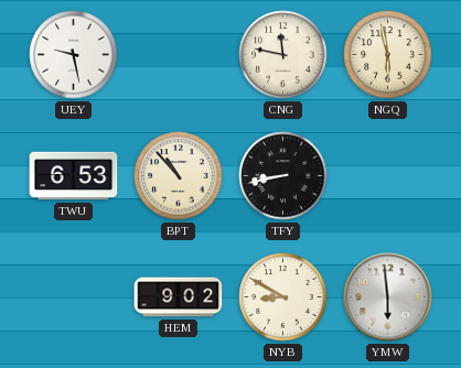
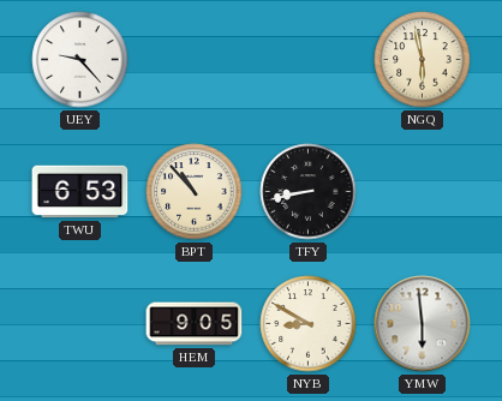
UEY: 9:28 -> 9:23
CNG: 11:47 -> none
HEM: 9:02 -> 9:05
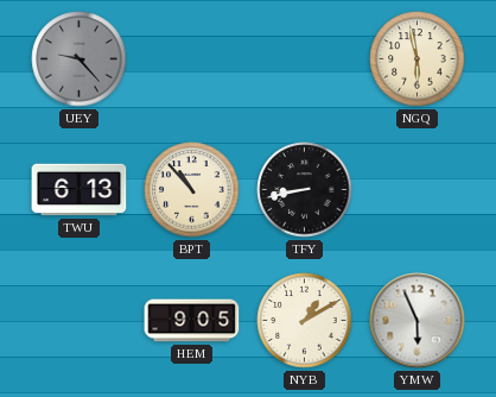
UEY dial: white -> grey
TWU: 6:53 -> 6:13
NYB: 8:50 -> 1:10
YMW: 5:59 -> 5:56
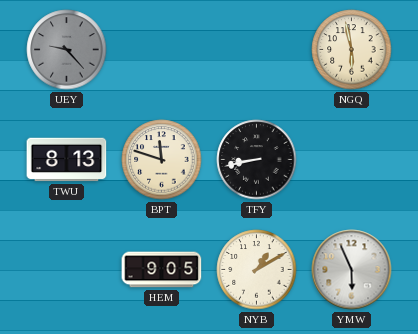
TWU: 6:13 -> 8:13
BPT: 10:53 -> 11:48
